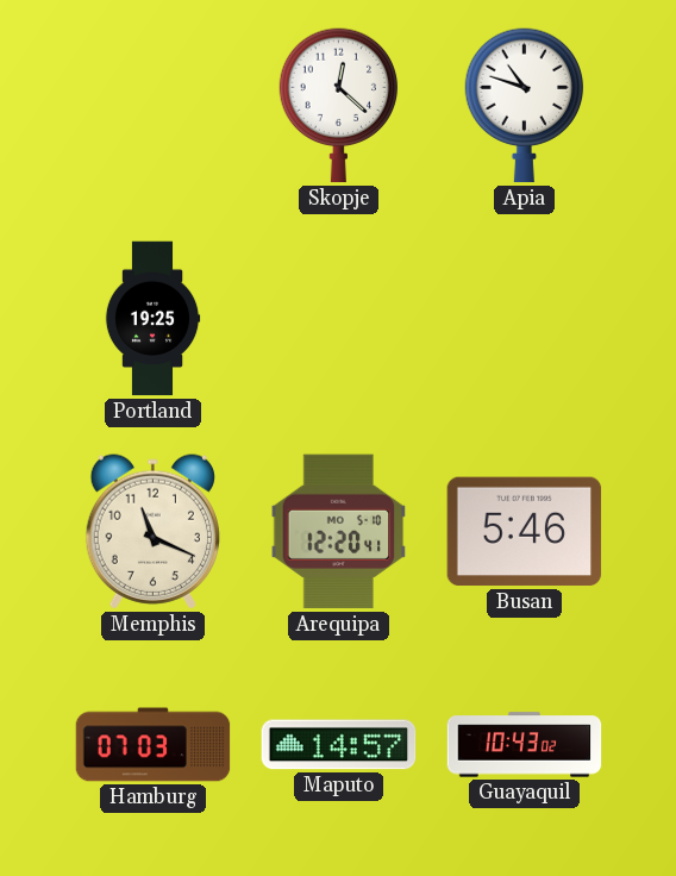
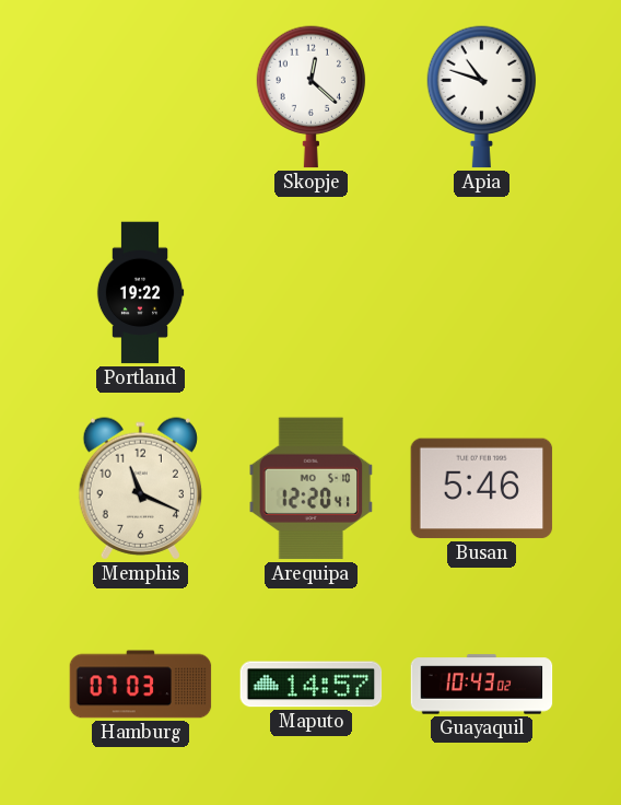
Portland: 19:25 -> 19:22
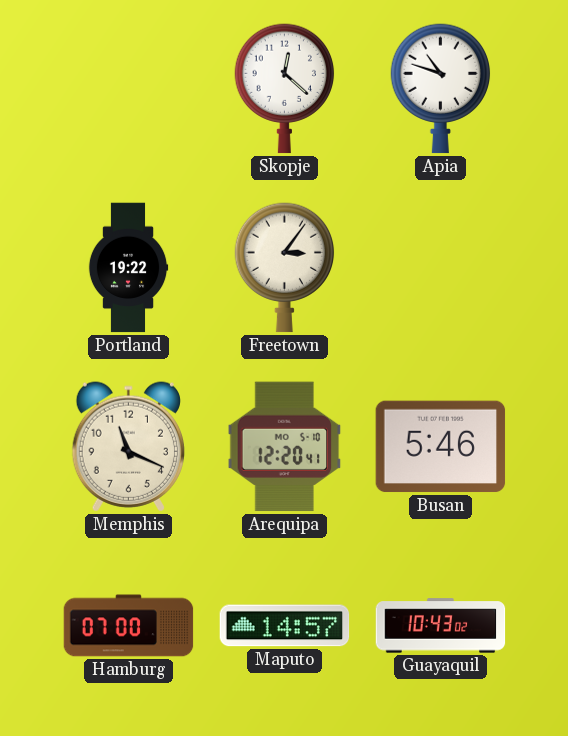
Freetown: none -> 3:06
Hamburg: 07:03 -> 07:00
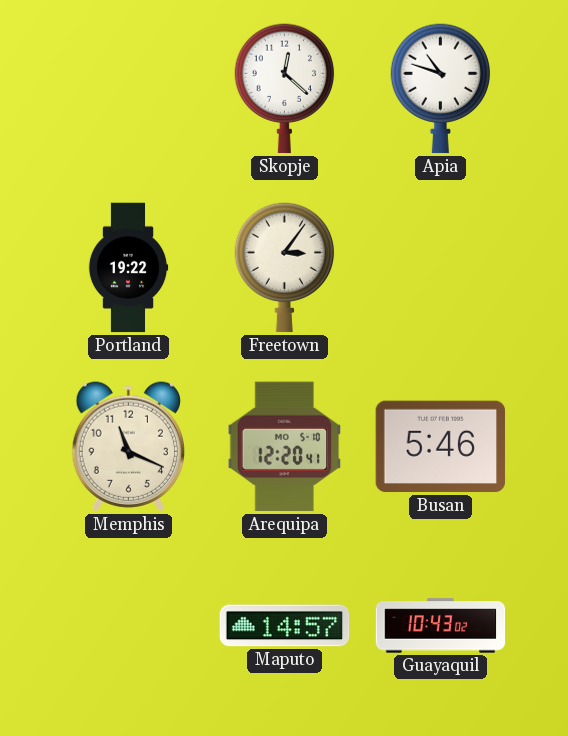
Hamburg: 07:00 -> none
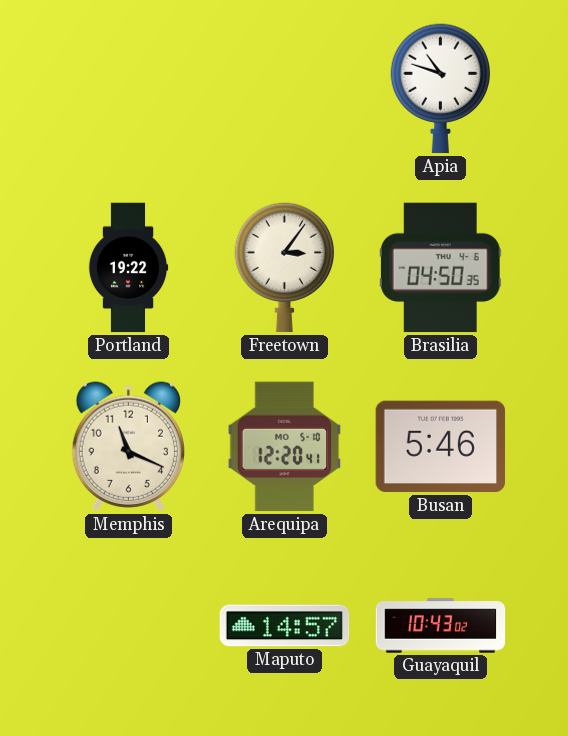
Skopje: 12:22 -> none
Brasilia: none -> 04:50
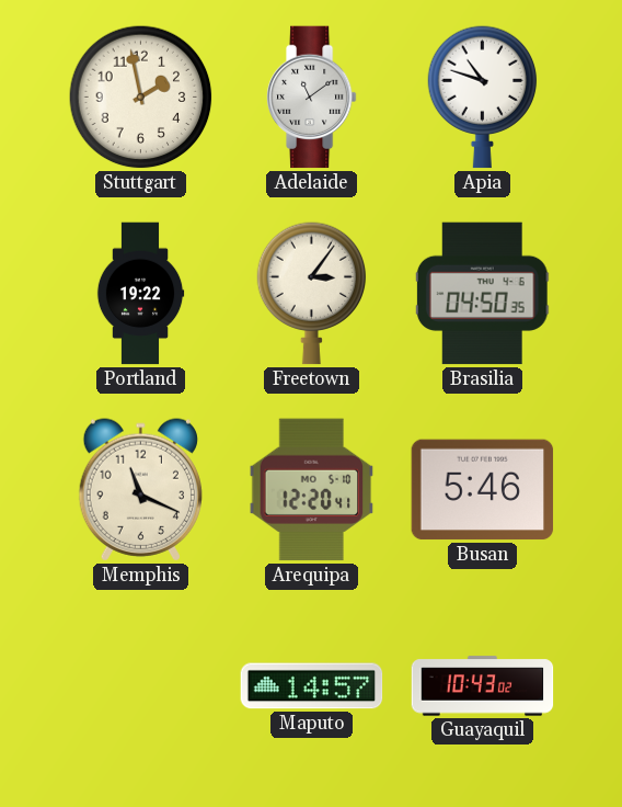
Stuttgart: none -> 1:58
Adelaide: none -> 11:09
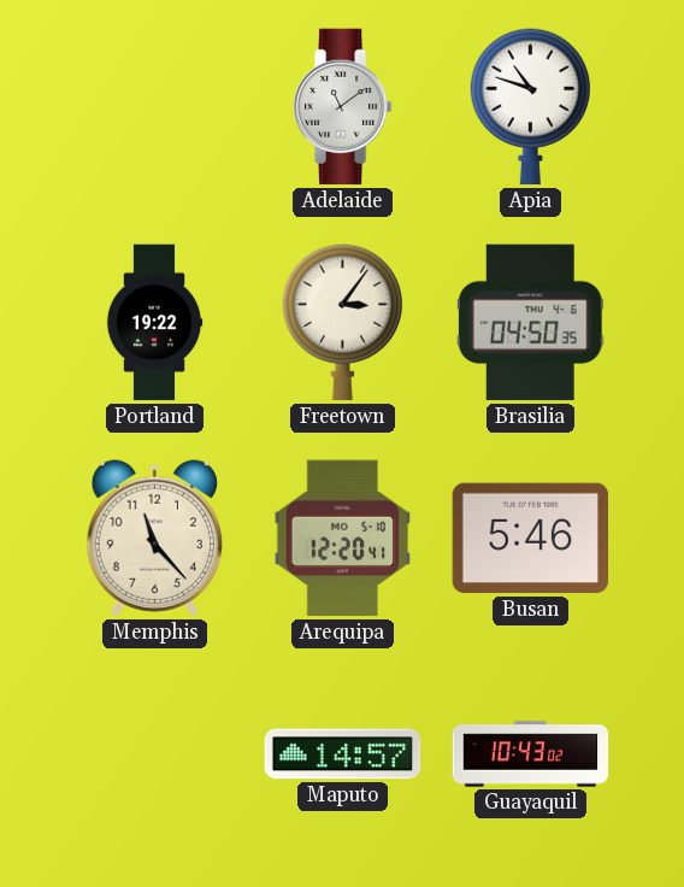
Stuttgart: 1:58 -> none
Memphis: 11:19 -> 11:23
